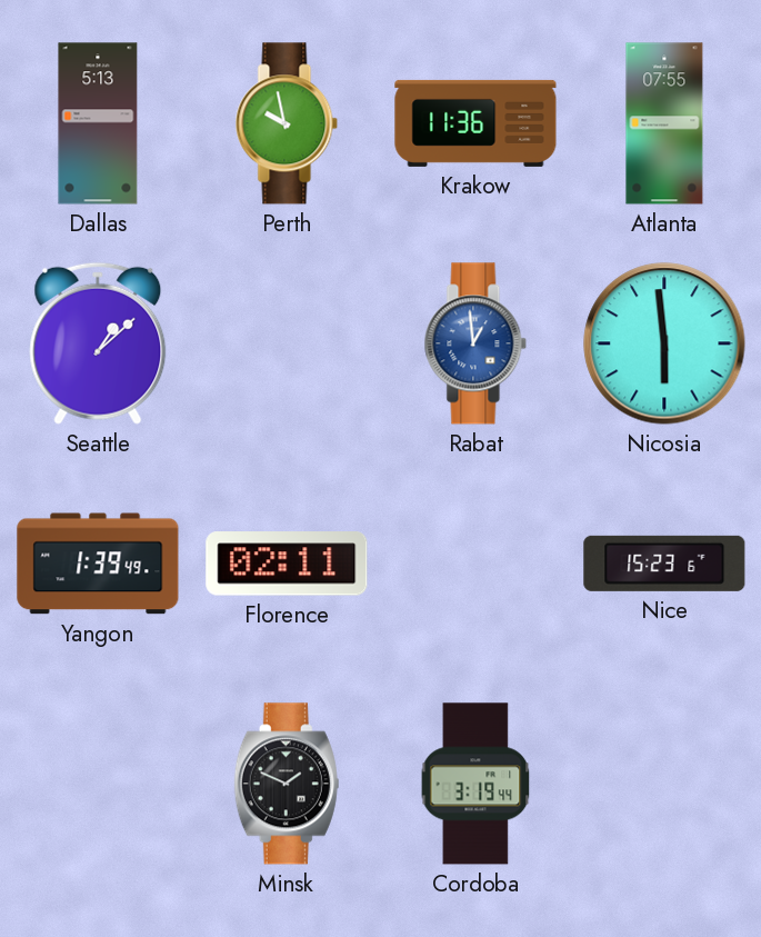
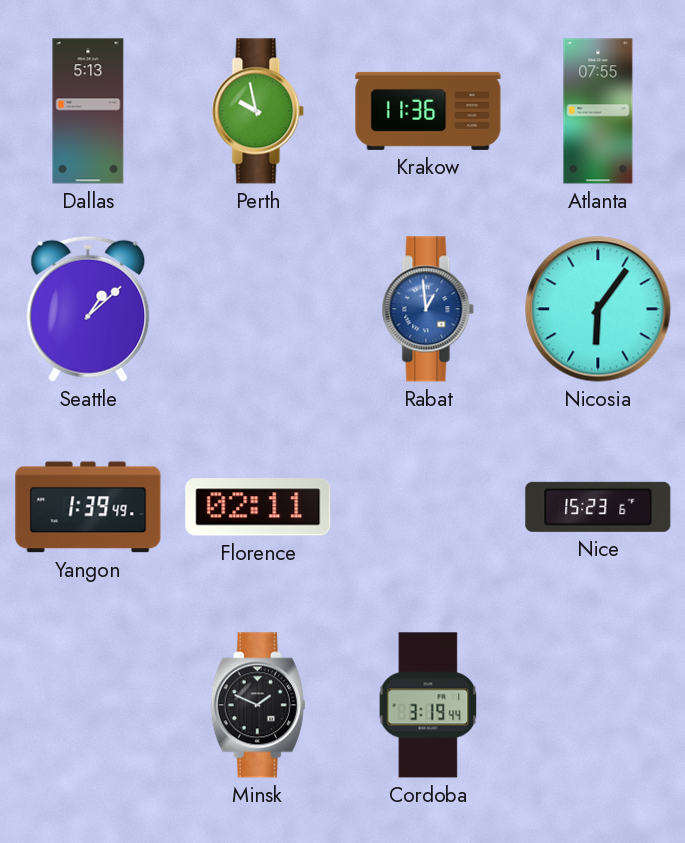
Nicosia: 5:59 -> 6:06
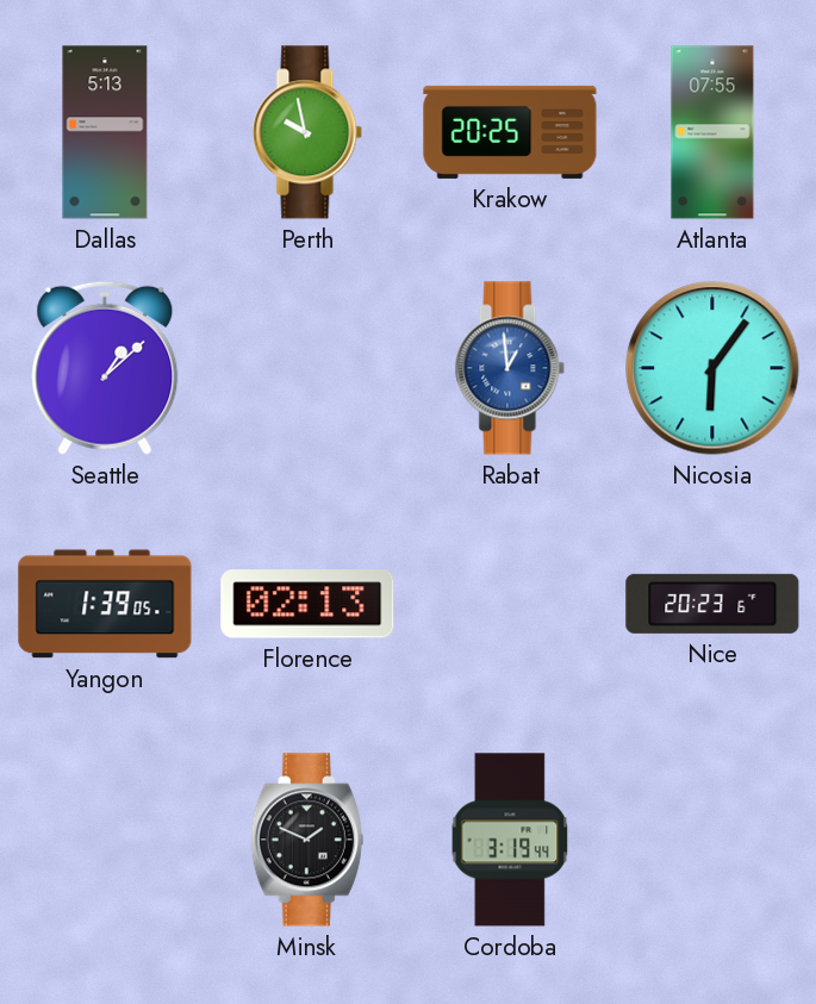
Krakow: 11:36 -> 20:25
Yangon: 1:39:49 -> 1:39:05
Florence: 02:11 -> 02:13
Nice: 15:23 -> 20:23
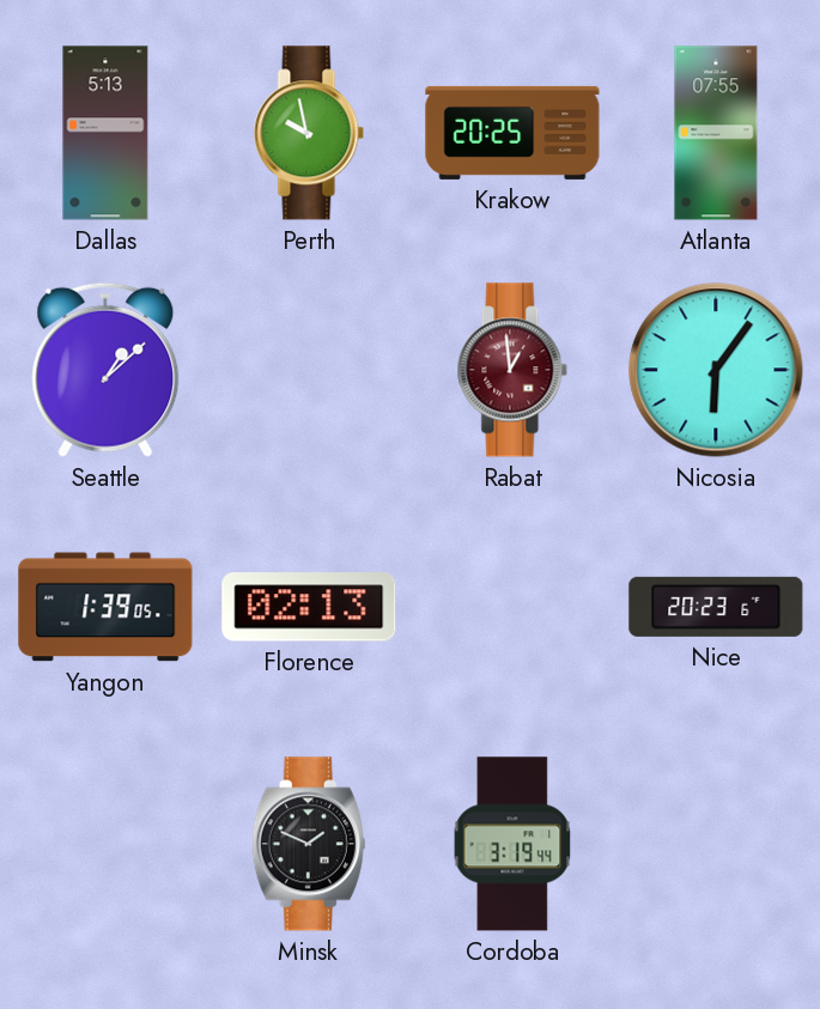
Rabat dial: blue -> burgundy
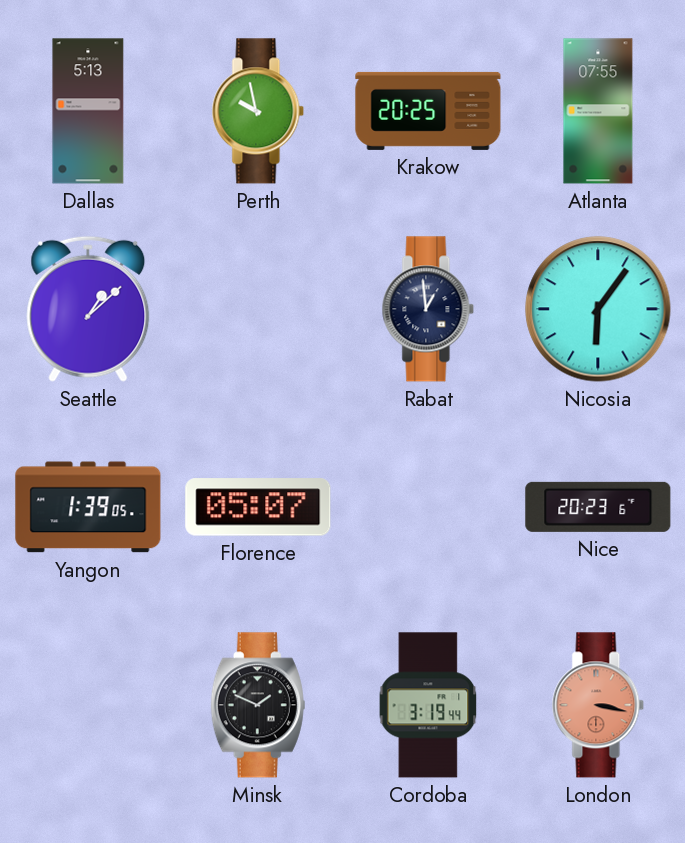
Rabat dial: burgundy -> navy
Florence: 02:13 -> 05:07
London: none -> 3:17
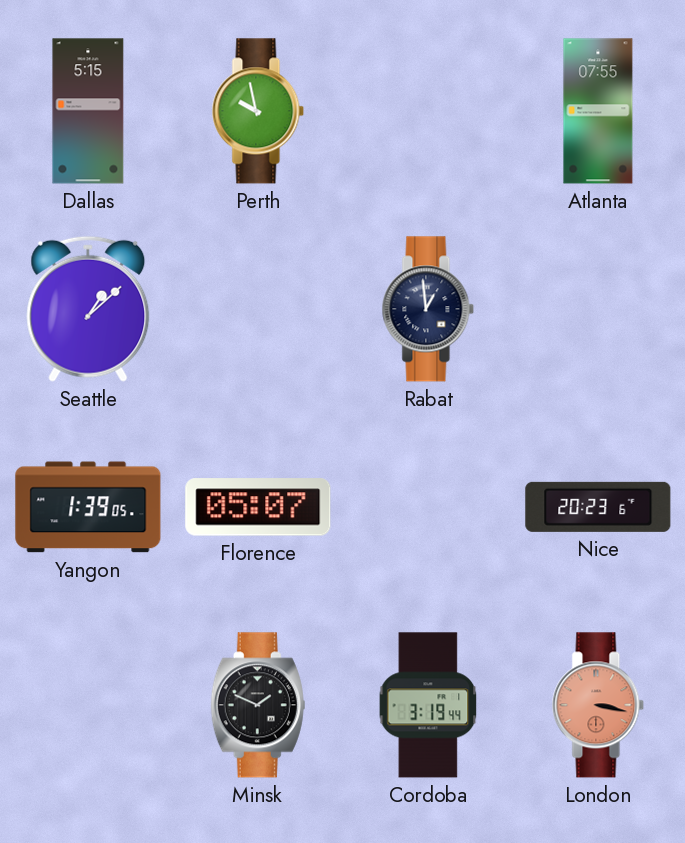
Dallas: 5:13 -> 5:15
Krakow: 20:25 -> none
Nicosia: 6:06 -> none
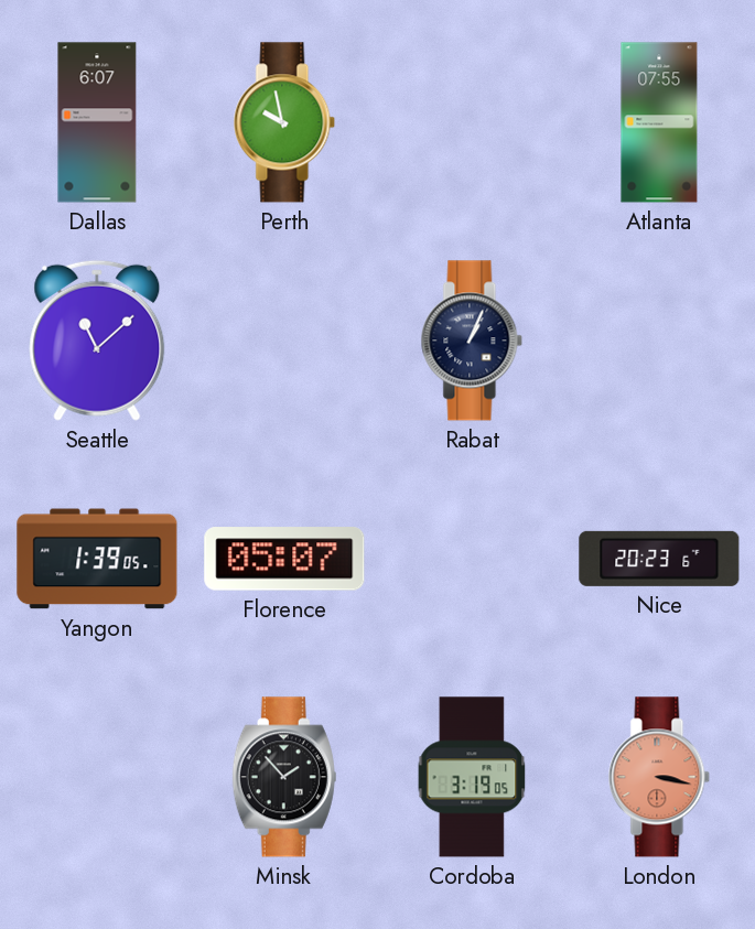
Dallas: 5:15 -> 6:07
Seattle: 1:08 -> 11:08
Rabat: 12:59 -> 1:04
Minsk: 1:49 -> 1:53
Cordoba: 3:19:44 -> 3:19:05
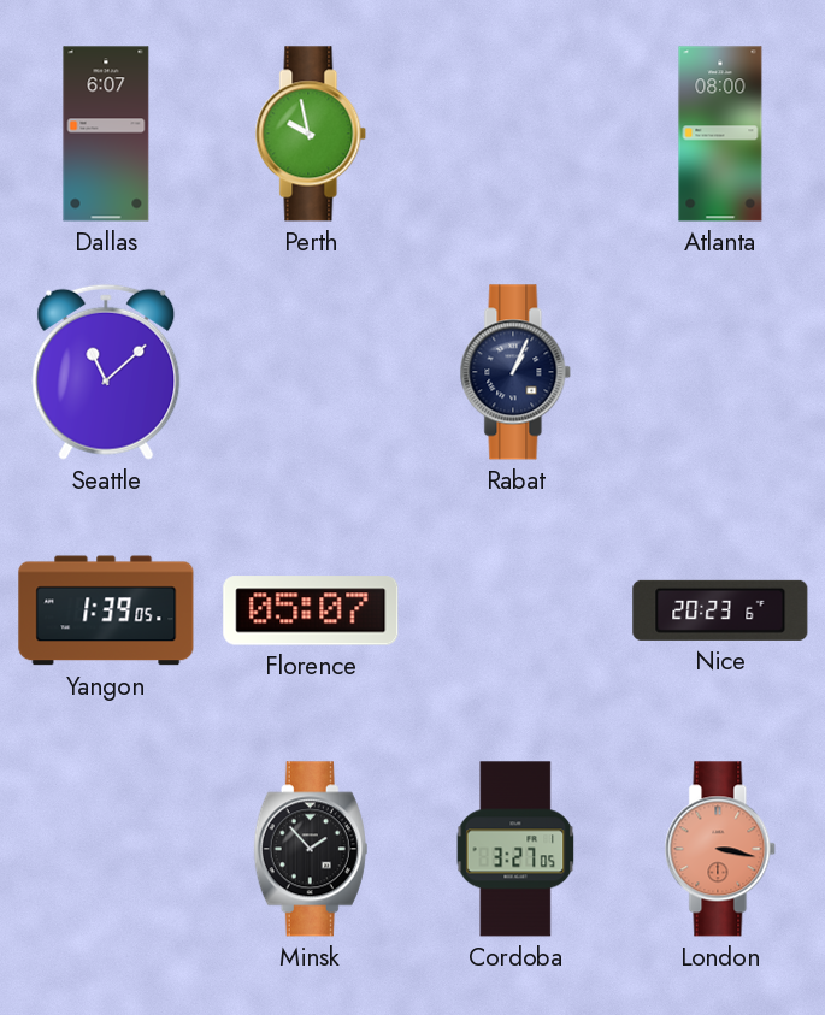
Atlanta: 07:55 -> 08:00
Cordoba: 3:19 -> 3:27
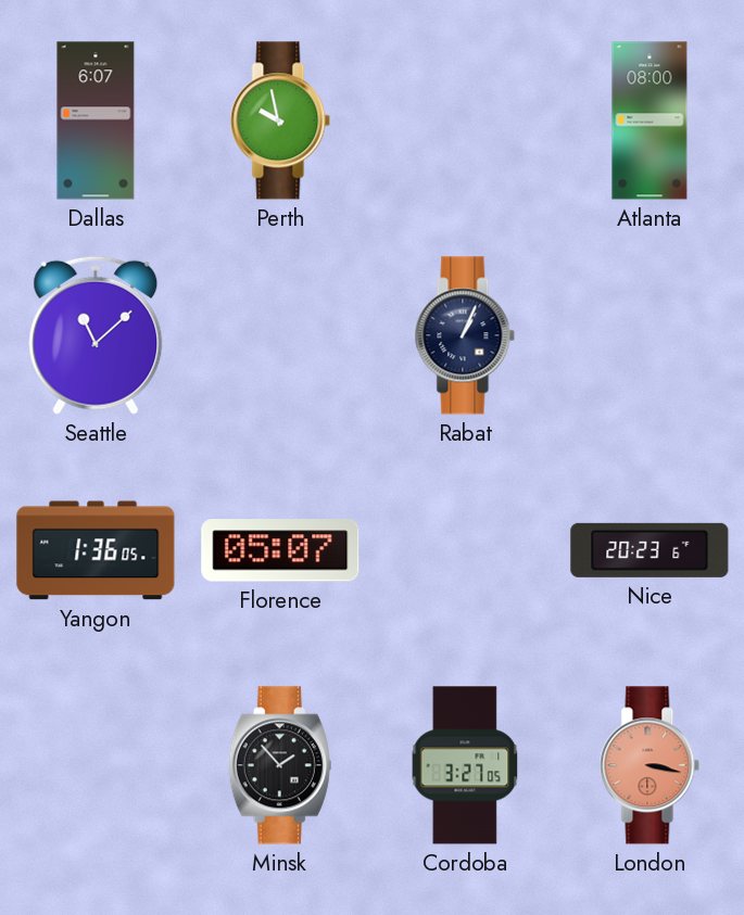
Yangon: 1:39 -> 1:36
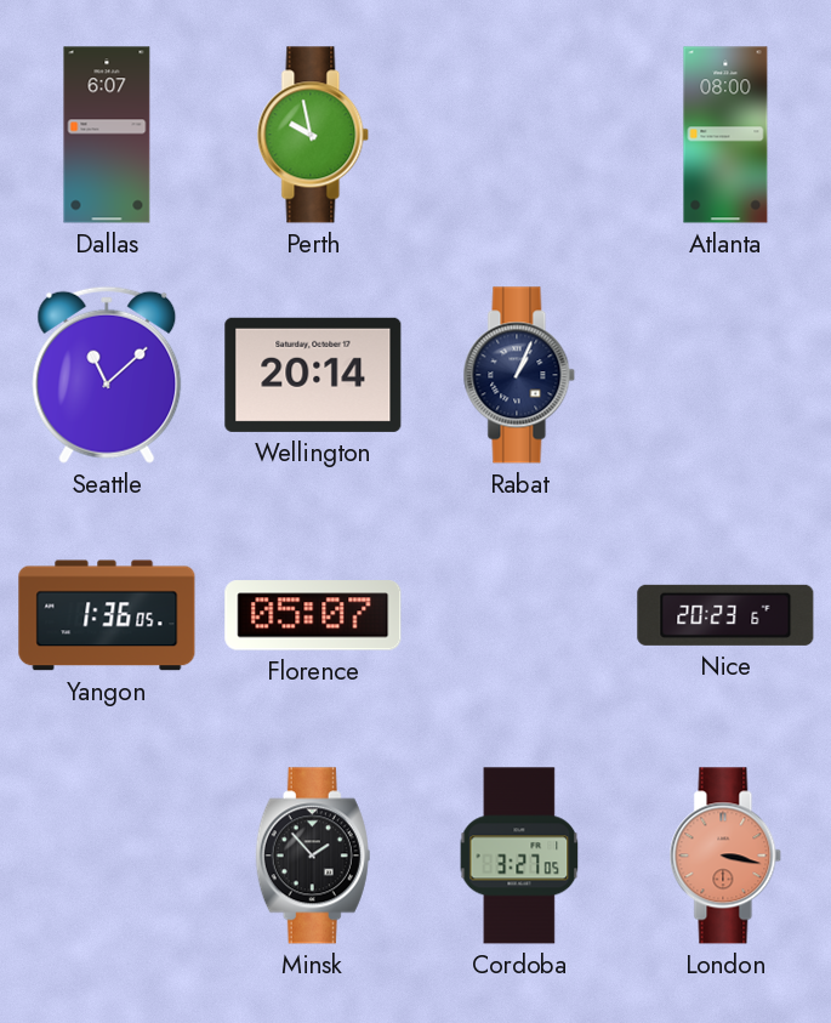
Wellington: none -> 20:14
